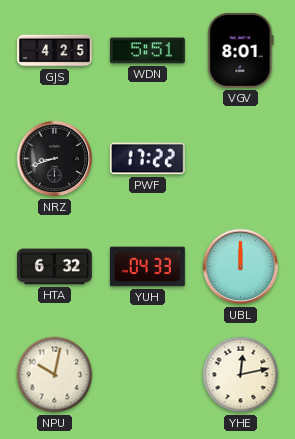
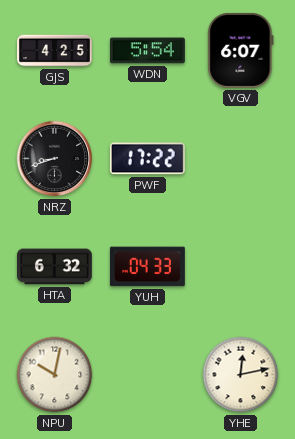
WDN: 5:51 -> 5:54
VGV: 8:01 -> 6:07
UBL: 12:00 -> none
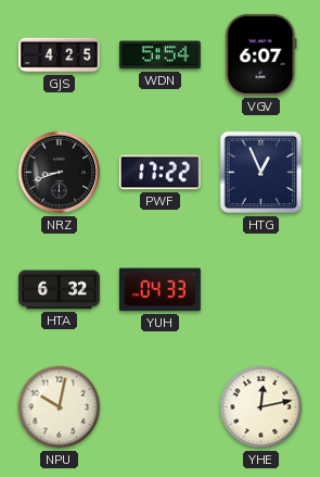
HTG: none -> 12:56
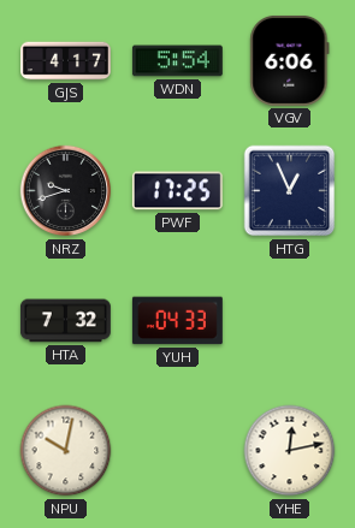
GJS: 4:25 -> 4:17
VGV: 6:07 -> 6:06
NRZ: 8:42 -> 9:42
PWF: 17:22 -> 17:25
HTA: 6:32 -> 7:32
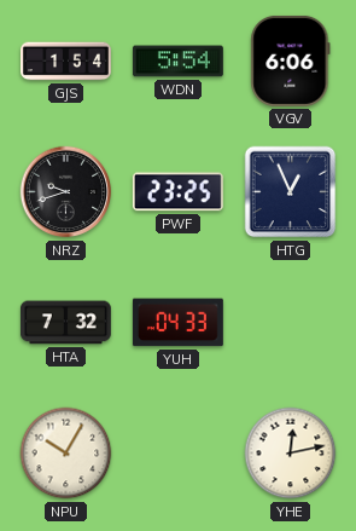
GJS: 4:17 -> 1:54
PWF: 17:25 -> 23:25
NPU: 10:02 -> 10:05
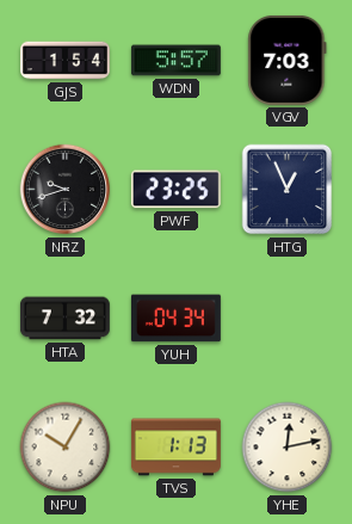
WDN: 5:54 -> 5:57
VGV: 6:06 -> 7:03
YUH: 04:33 -> 04:34
TVS: none -> 1:13
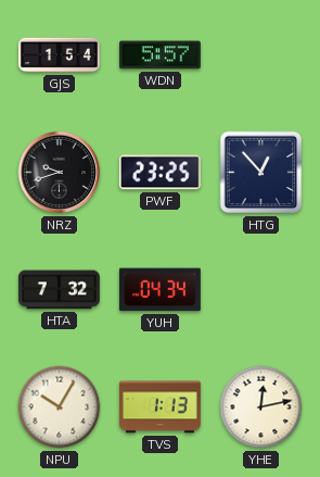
VGV: 7:03 -> none
HTG: 12:56 -> 12:53
